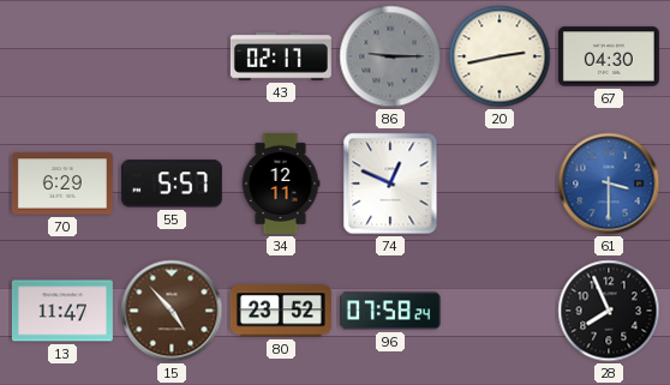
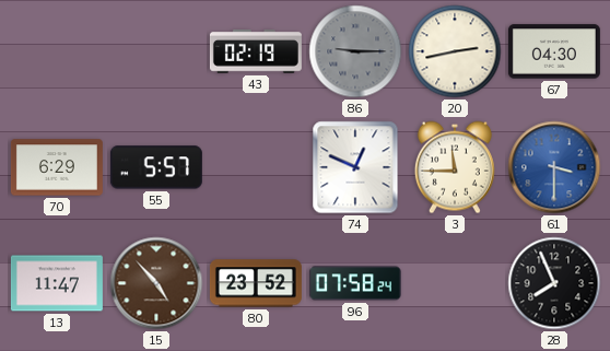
43: 02:17 -> 02:19
34: 12:11 -> none
3: none -> 11:45
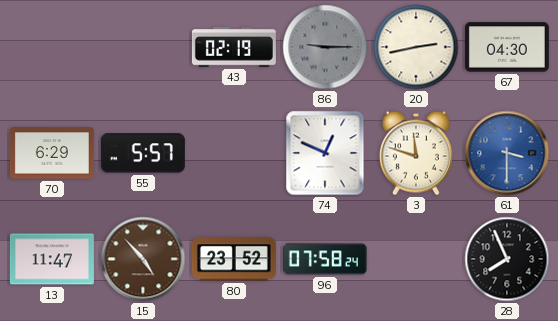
3: 11:45 -> 11:48
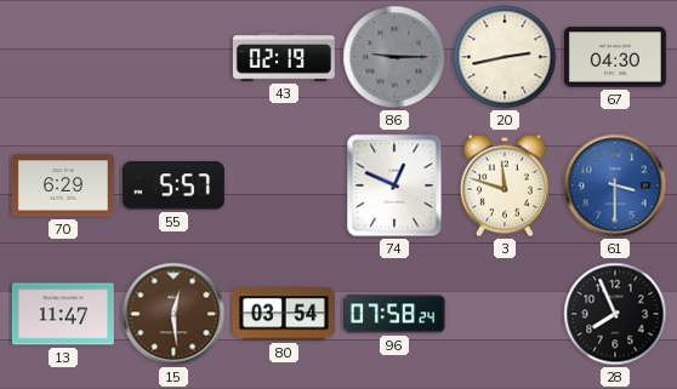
15: 4:53 -> 12:29
80: 23:52 -> 03:54
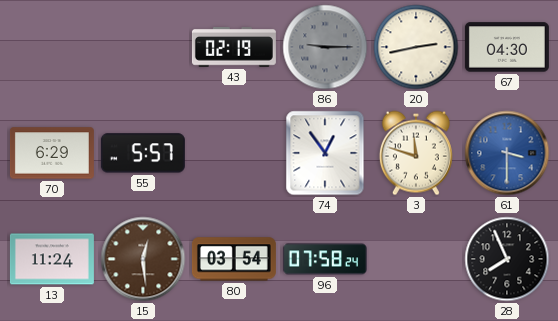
74: 12:49 -> 12:54
13: 11:47 -> 11:24
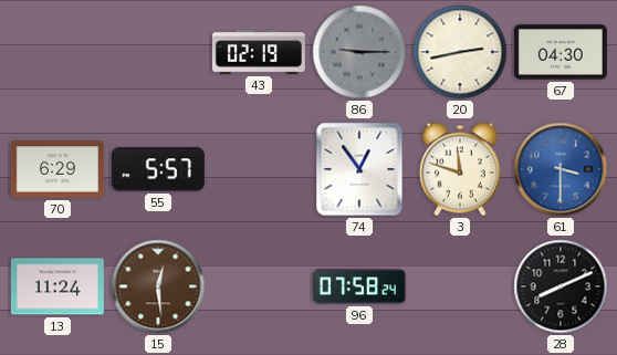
80: 03:54 -> none
28: 7:56 -> 8:11
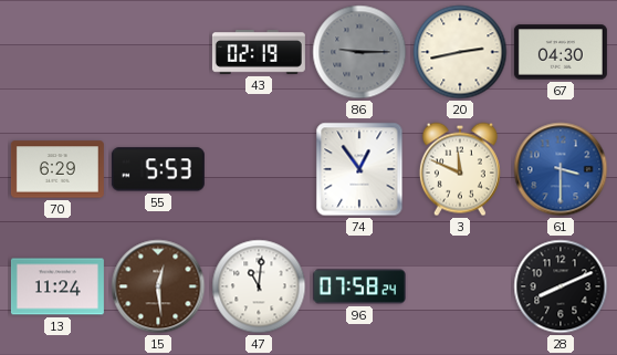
55: 5:57 -> 5:53
3: 11:48 -> 11:49
47: none -> 11:01
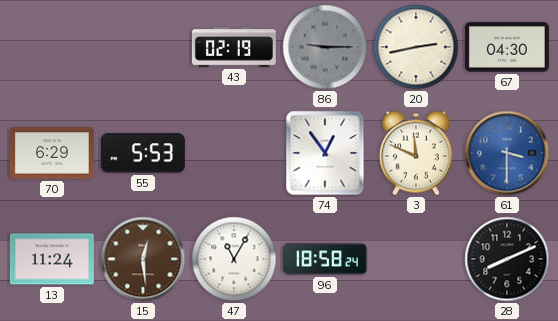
47: 11:01 -> 11:05
96: 07:58 -> 18:58
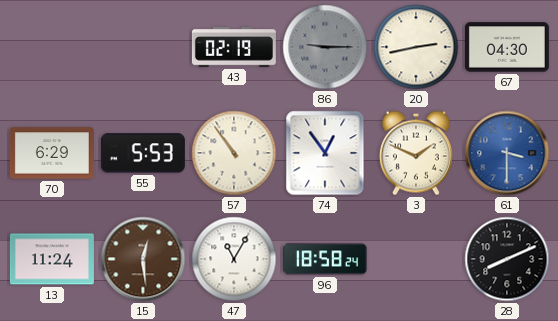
57: none -> 10:54
3: 11:49 -> 1:49
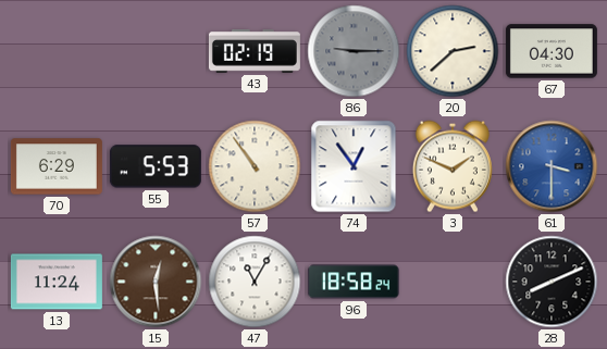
20: 2:43 -> 2:38
